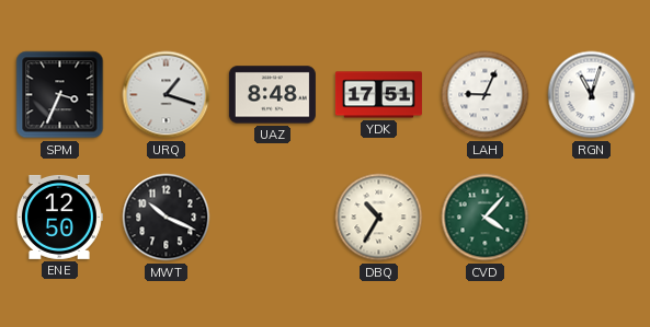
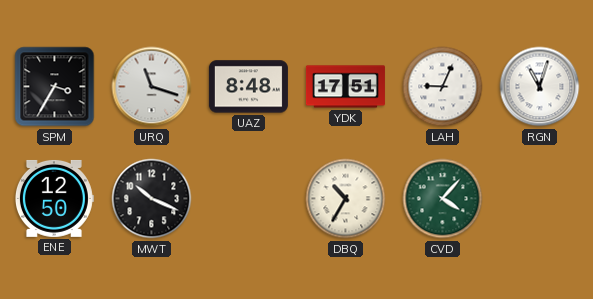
SPM: 3:34 -> 3:35
URQ: 1:18 -> 11:18
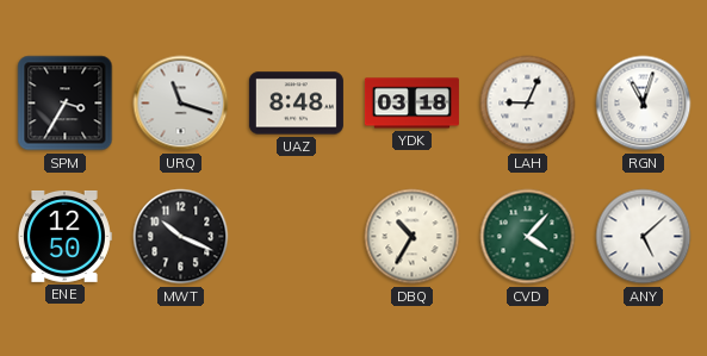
YDK: 17:51 -> 03:18
ANY: none -> 5:08
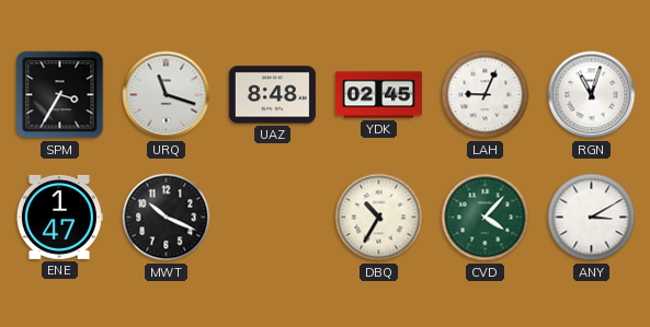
YDK: 03:18 -> 02:45
ENE: 12:50 -> 1:47
ANY: 5:08 -> 3:10
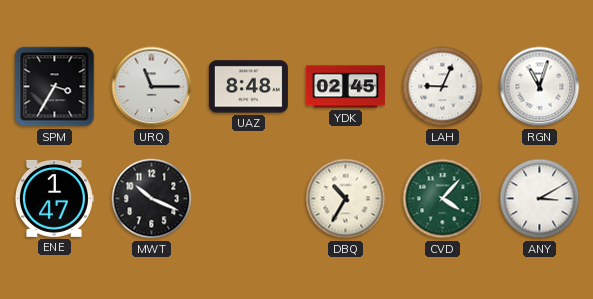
URQ: 11:18 -> 11:15
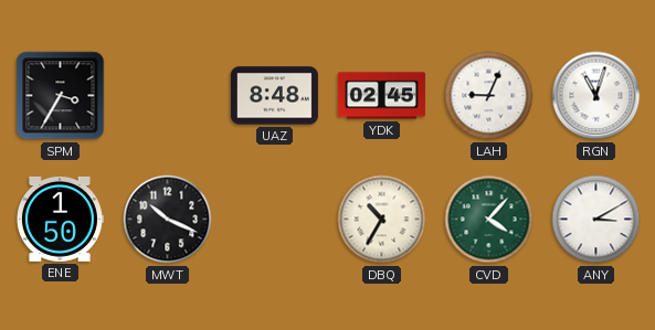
URQ: 11:15 -> none
ENE: 1:47 -> 1:50
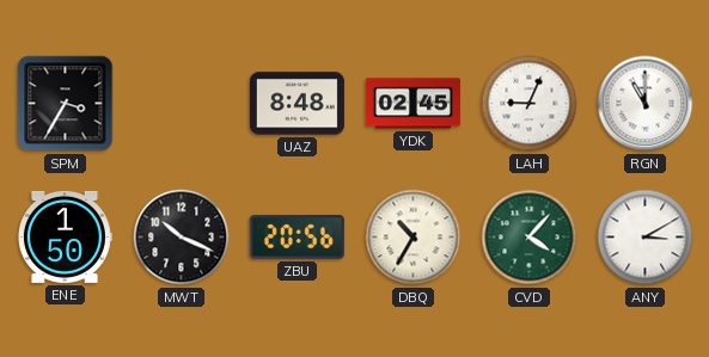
RGN: 11:03 -> 11:00
ZBU: none -> 20:56
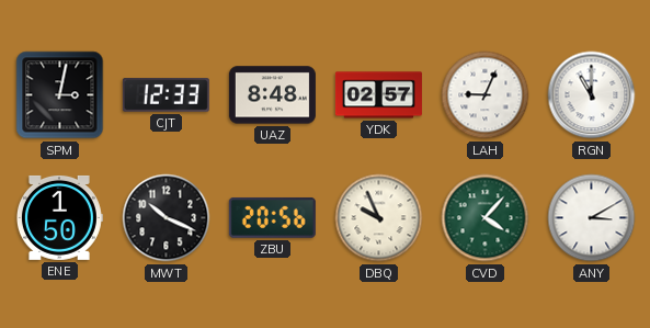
SPM: 3:35 -> 3:02
CJT: none -> 12:33
YDK: 02:45 -> 02:57
DBQ: 10:35 -> 9:56
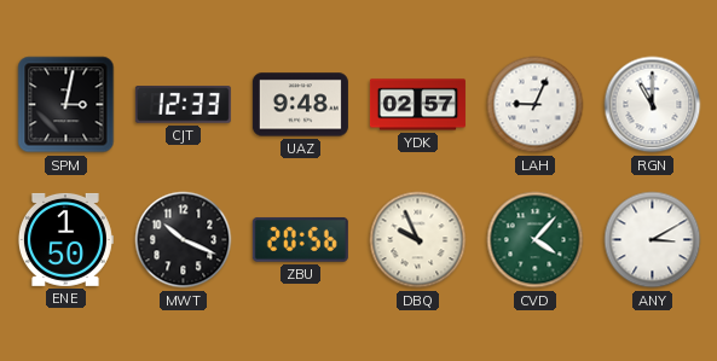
UAZ: 8:48 -> 9:48
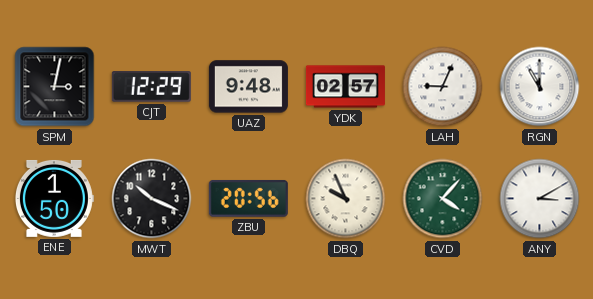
CJT: 12:33 -> 12:29
